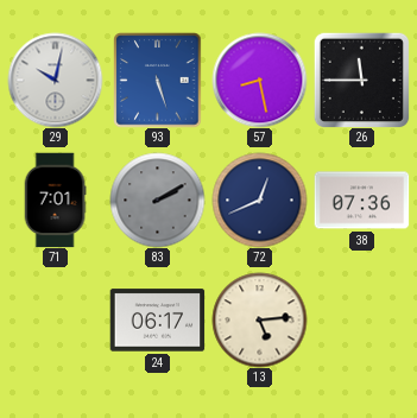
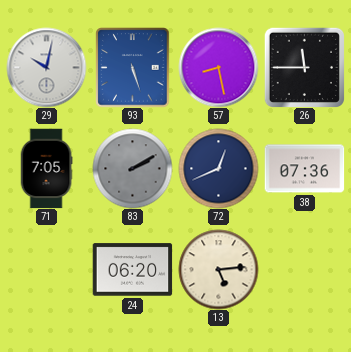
71: 7:01 -> 7:05
24: 06:17 -> 06:20
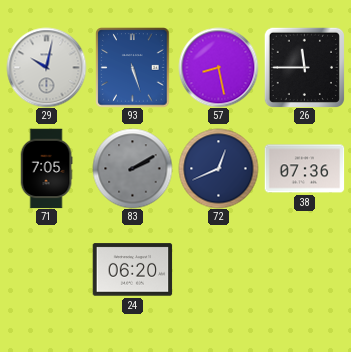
13: 5:14 -> none
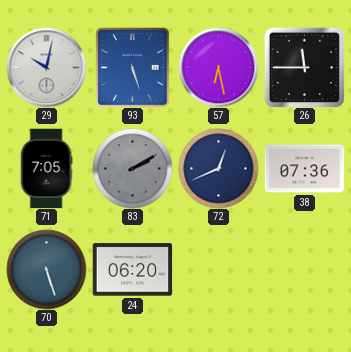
57: 8:28 -> 6:28
70: none -> 5:27
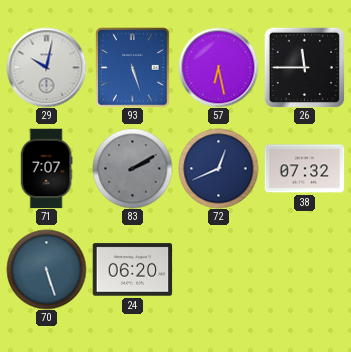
71: 7:05 -> 7:07
38: 07:36 -> 07:32
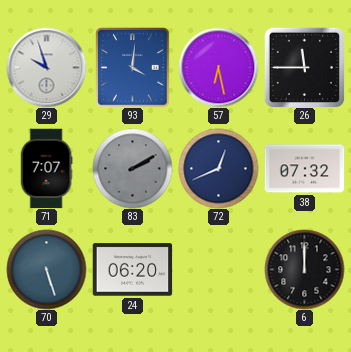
29: 10:02 -> 9:57
93: 5:27 -> 4:01
6: none -> 12:00
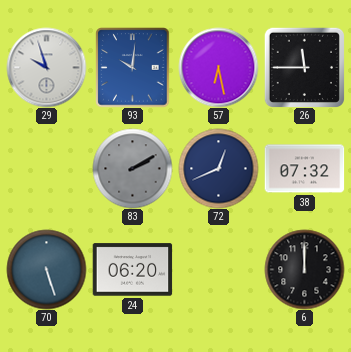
93: 4:01 -> 10:01
71: 7:07 -> none
